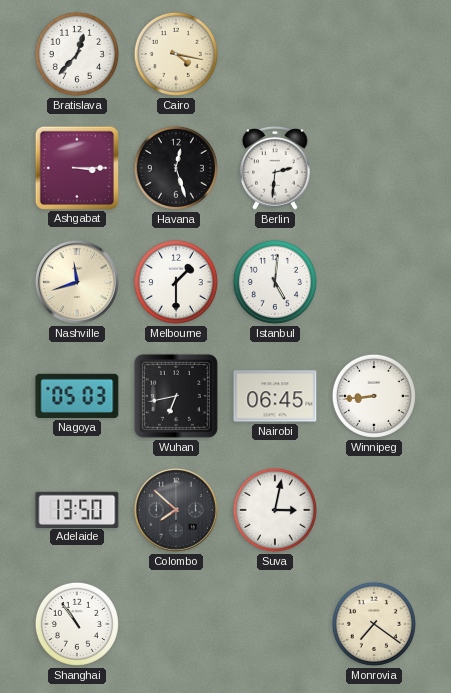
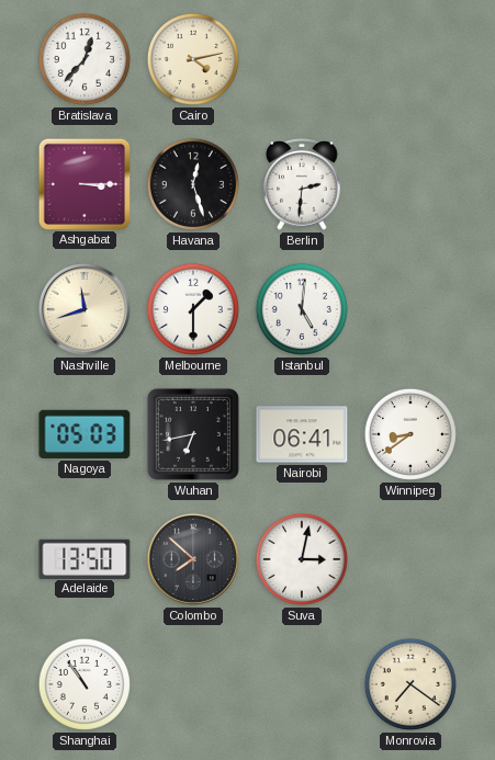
Cairo: 4:17 -> 4:13
Nairobi: 06:45 -> 06:41
Winnipeg: 8:44 -> 8:39
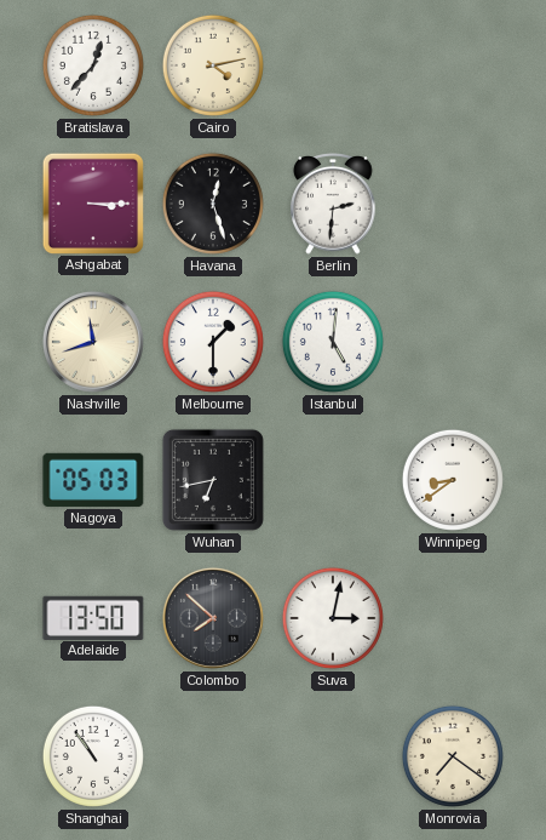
Nairobi: 06:41 -> none
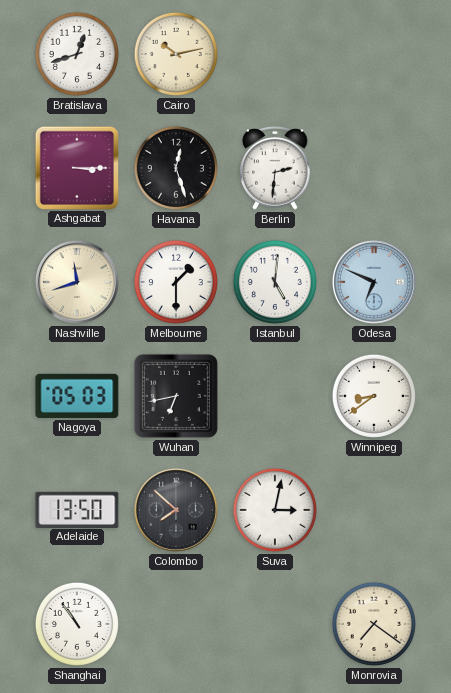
Bratislava: 12:37 -> 12:42
Cairo: 4:13 -> 10:13
Odesa: none -> 6:49
